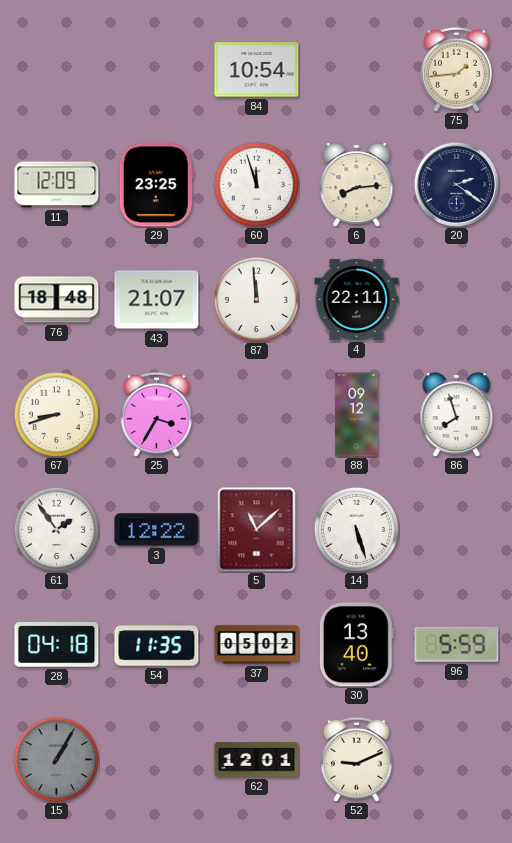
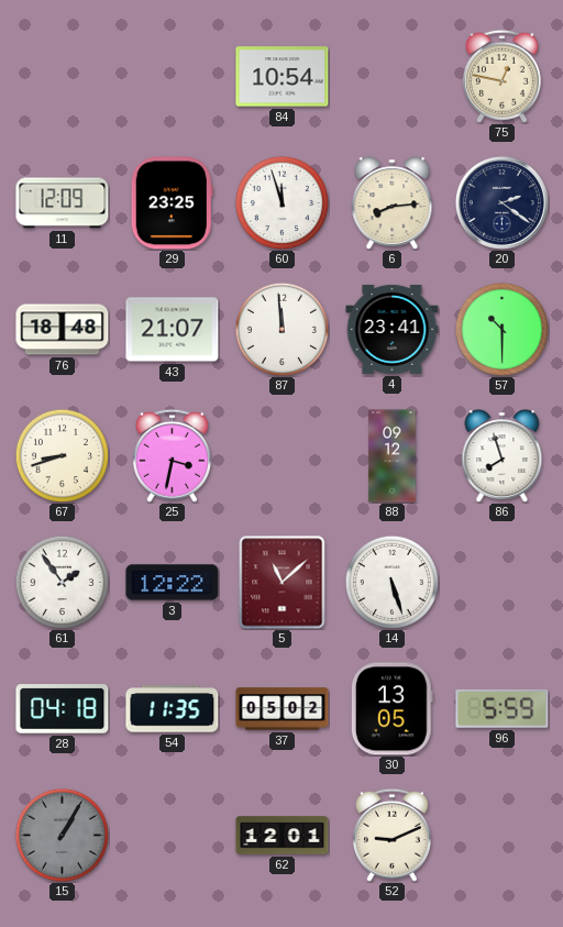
75: 1:44 -> 12:47
4: 22:11 -> 23:41
57: none -> 10:30
25: 3:35 -> 3:32
30: 13:40 -> 13:05
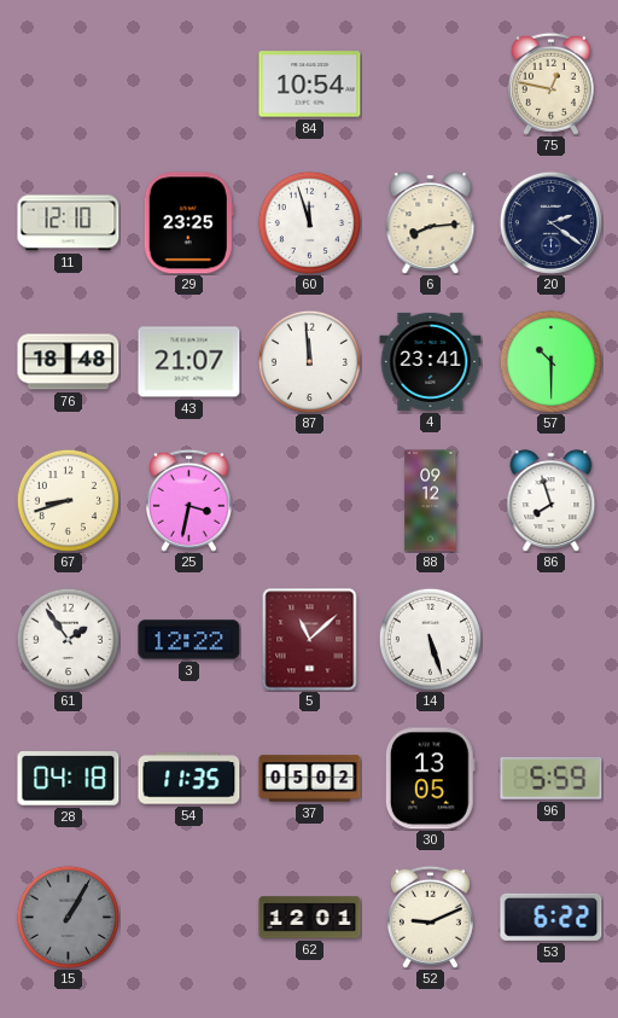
11: 12:09 -> 12:10
53: none -> 6:22
